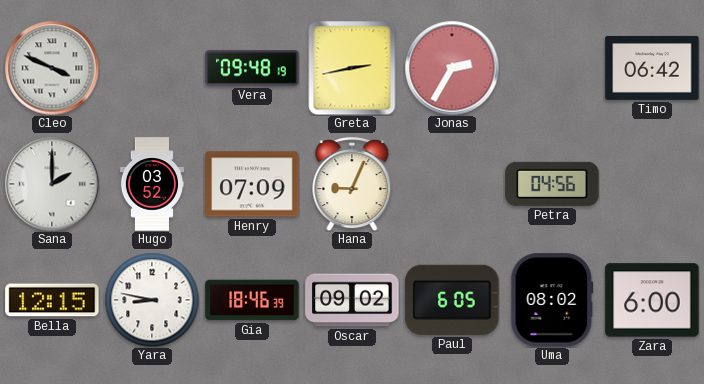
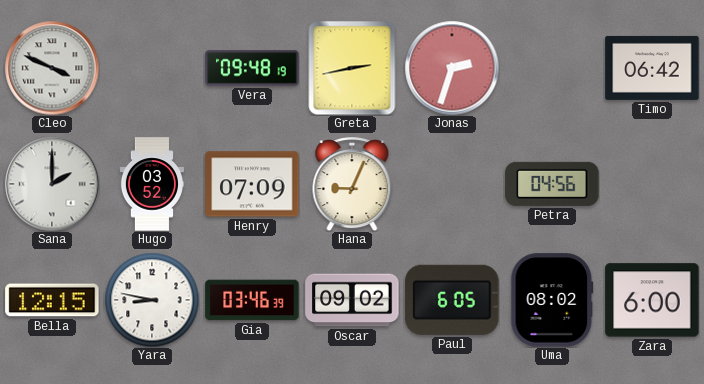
Jonas: 2:35 -> 2:33
Gia: 18:46 -> 03:46
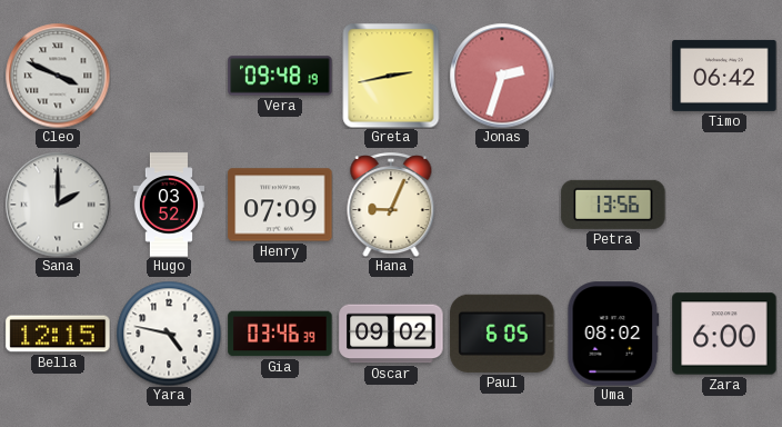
Petra: 04:56 -> 13:56
Yara: 8:47 -> 4:47
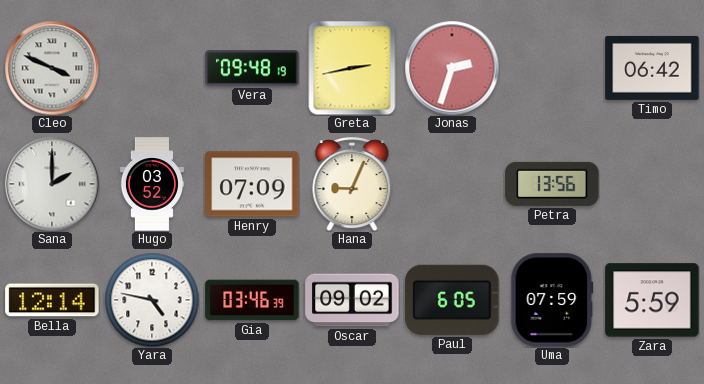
Bella: 12:15 -> 12:14
Uma: 08:02 -> 07:59
Zara: 6:00 -> 5:59
